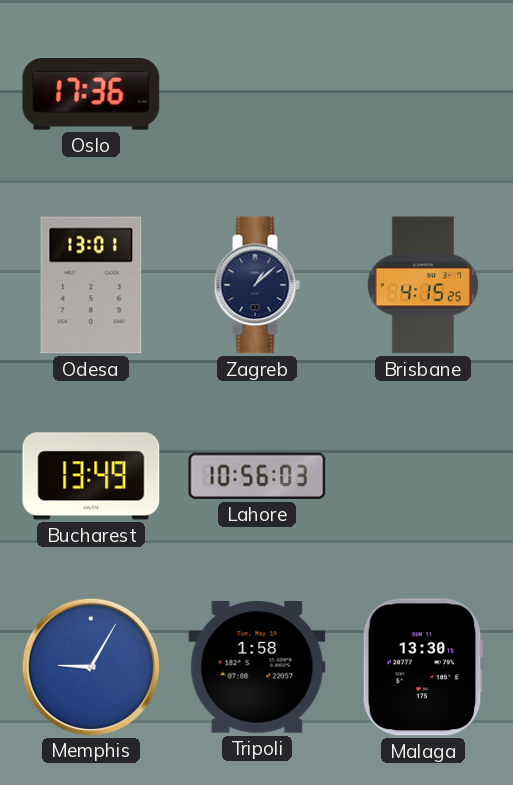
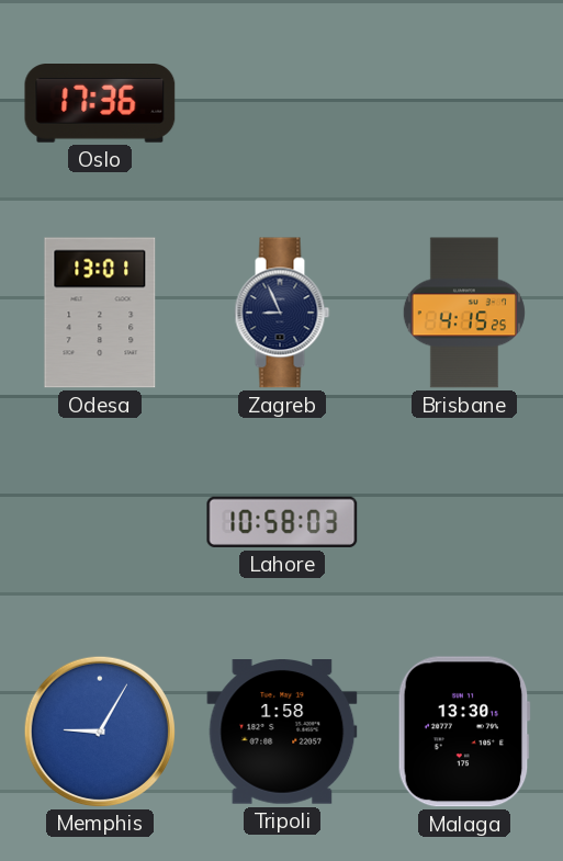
Zagreb: 1:08 -> 8:56
Bucharest: 13:49 -> none
Lahore: 10:56 -> 10:58
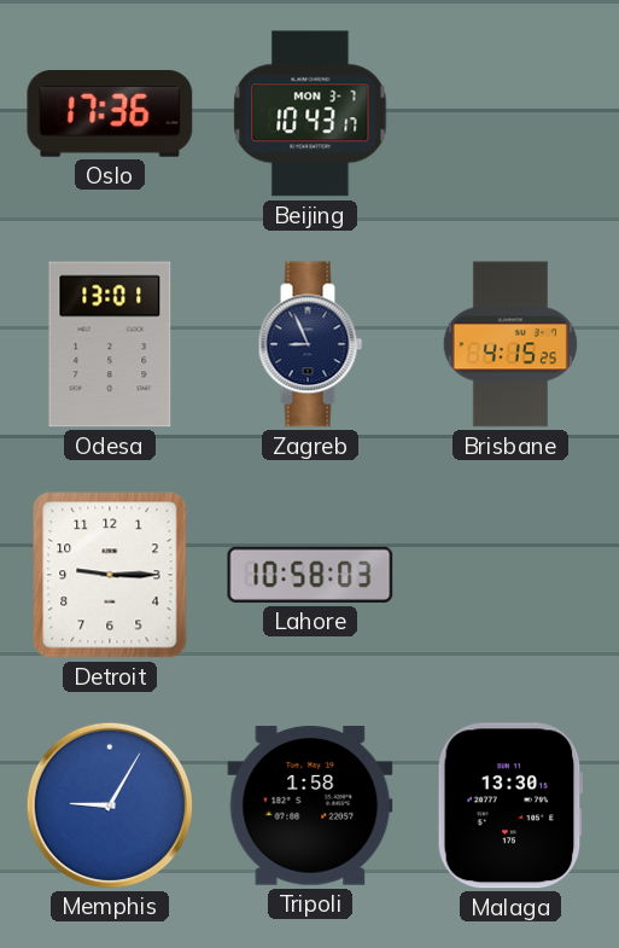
Beijing: none -> 10:43
Detroit: none -> 9:15
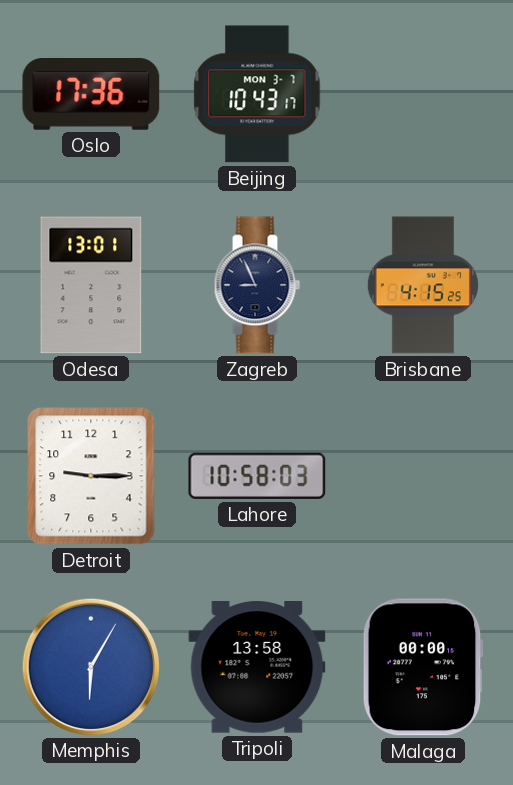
Memphis: 9:05 -> 6:05
Tripoli: 1:58 -> 13:58
Malaga: 13:30 -> 00:00
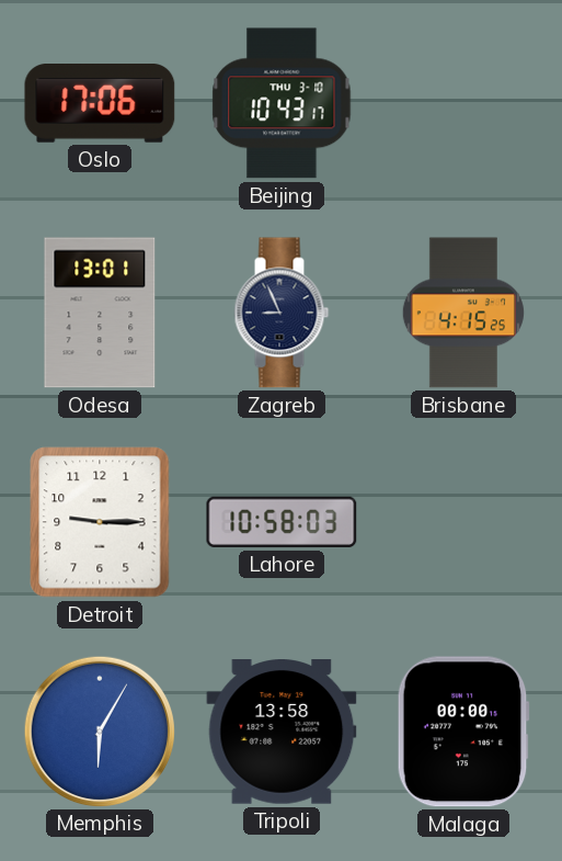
Oslo: 17:36 -> 17:06
Beijing date: MON 3-7 -> THU 3-10
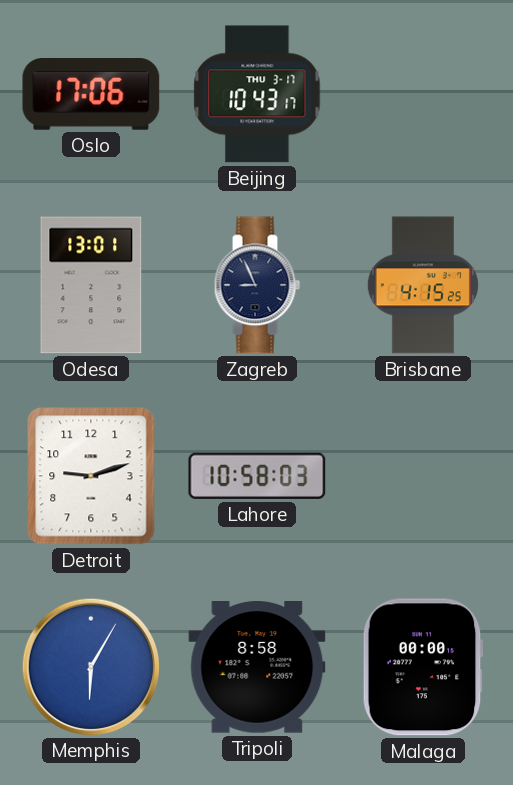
Beijing date: THU 3-10 -> THU 3-17
Detroit: 9:15 -> 9:12
Tripoli: 13:58 -> 8:58
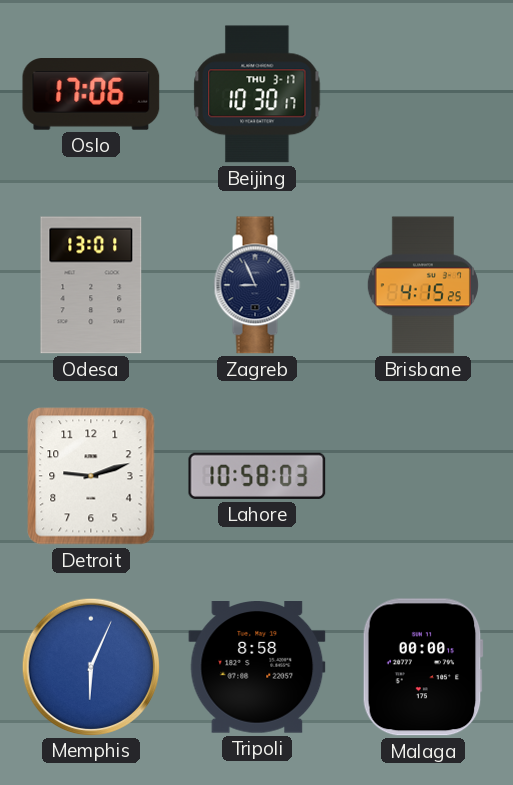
Beijing: 10:43 -> 10:30
Memphis: 6:05 -> 6:04
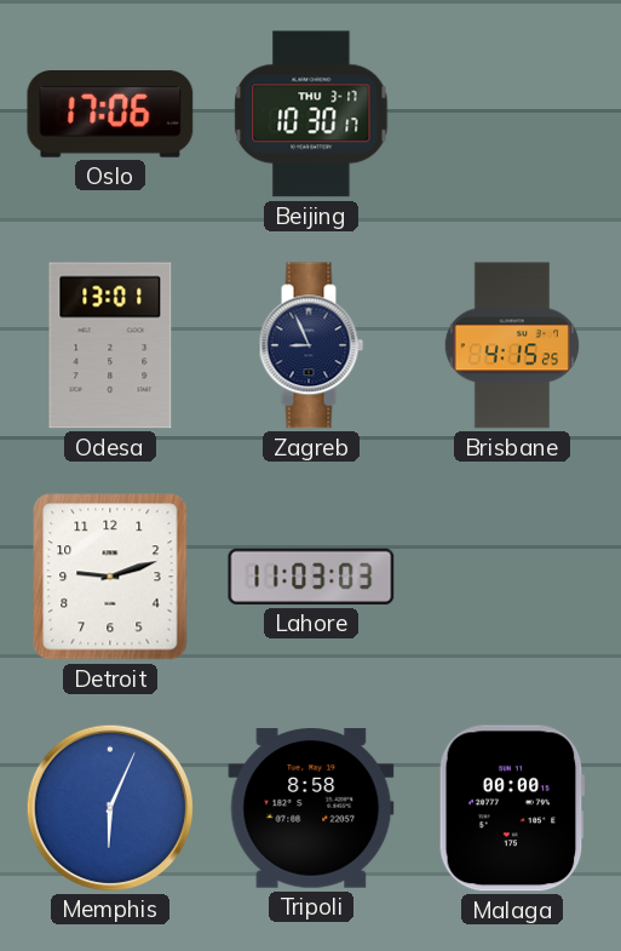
Lahore: 10:58 -> 11:03
